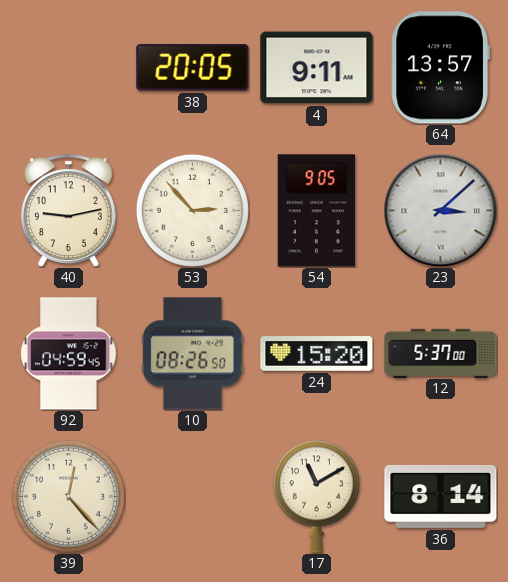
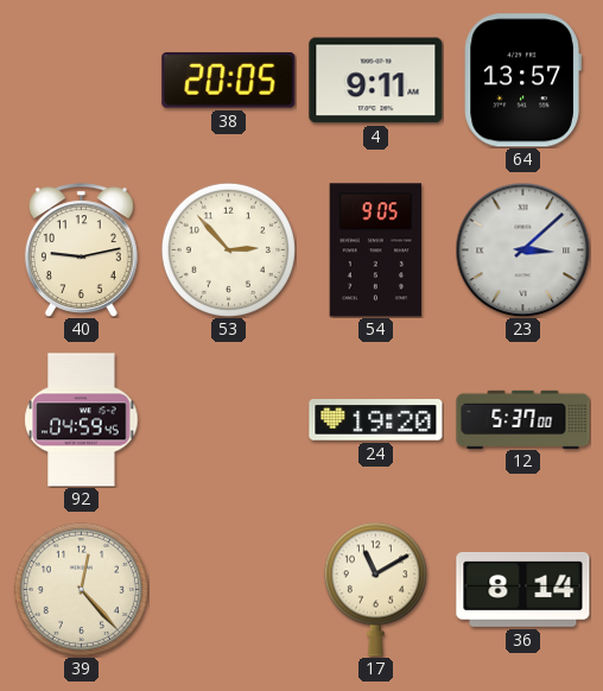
10: 08:26 -> none
24: 15:20 -> 19:20
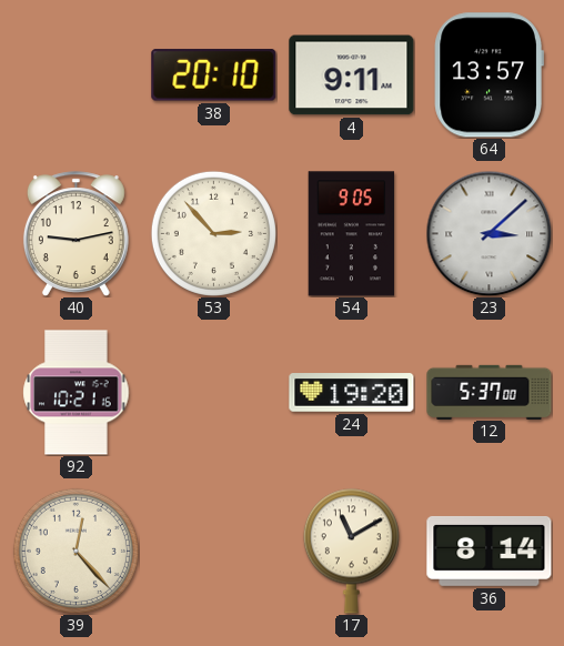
38: 20:05 -> 20:10
92: 04:59 -> 10:21
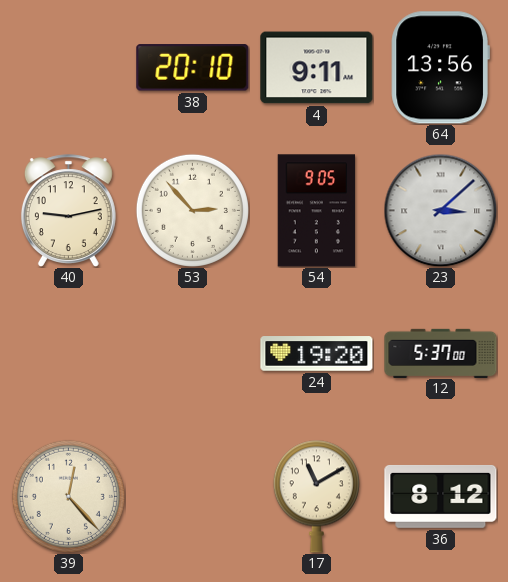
64: 13:57 -> 13:56
92: 10:21 -> none
36: 8:14 -> 8:12
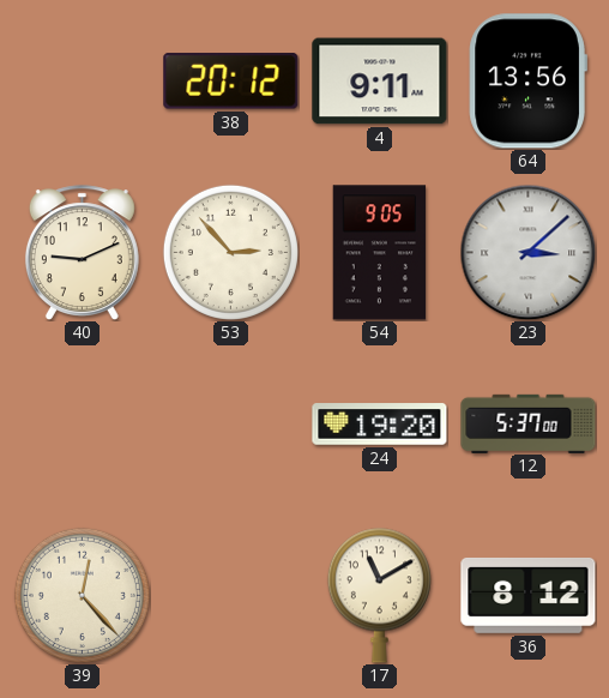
38: 20:10 -> 20:12
40: 9:13 -> 9:11
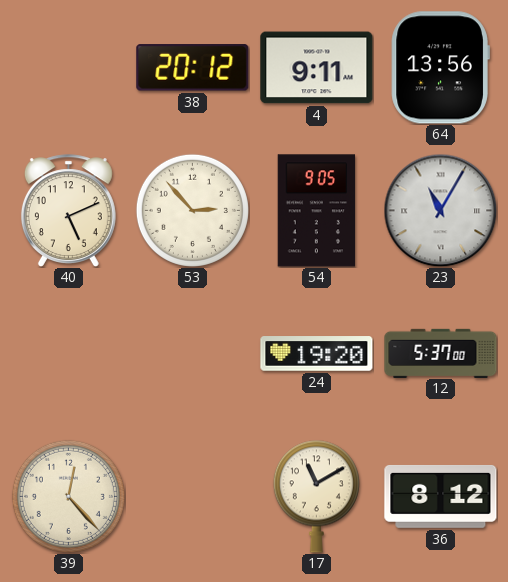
40: 9:11 -> 5:11
23: 3:08 -> 11:05
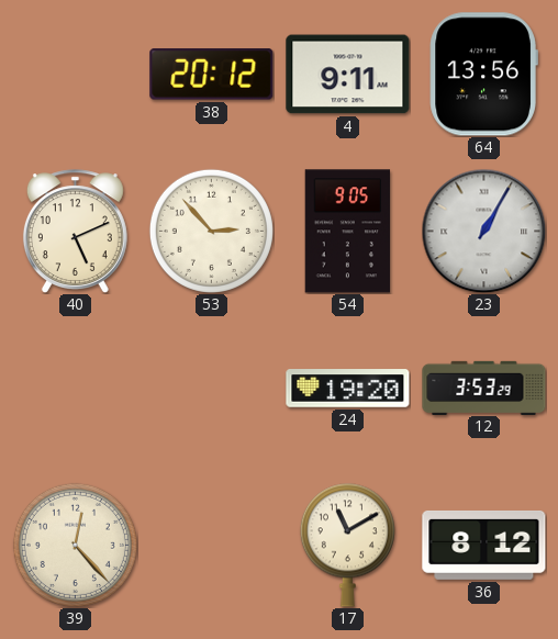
23: 11:05 -> 1:05
12: 5:37 -> 3:53
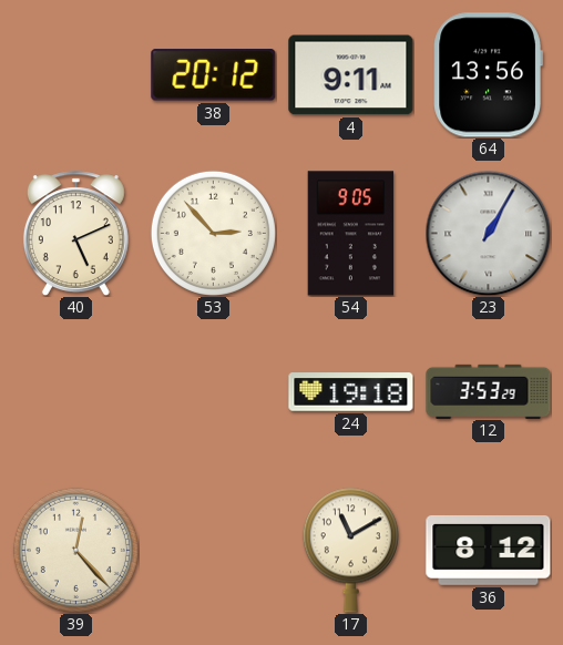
24: 19:20 -> 19:18
